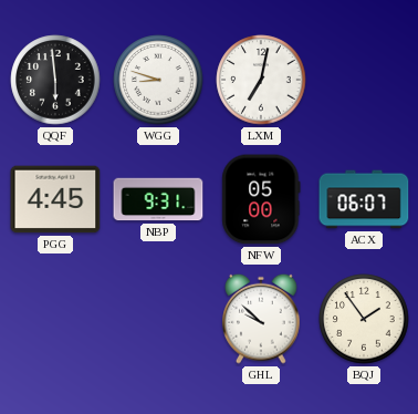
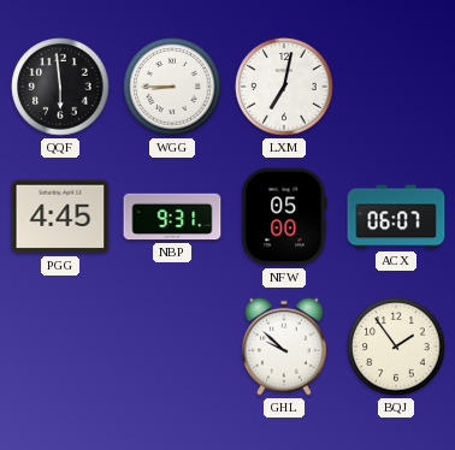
WGG: 8:48 -> 8:45
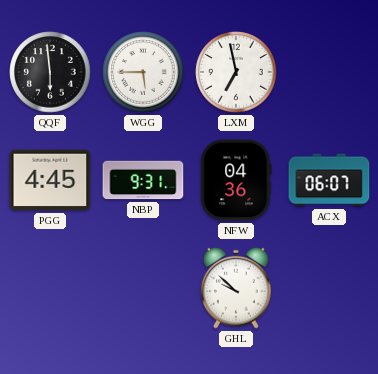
WGG: 8:45 -> 5:45
LXM: 7:02 -> 6:58
NFW: 05:00 -> 04:36
BQJ: 1:54 -> none
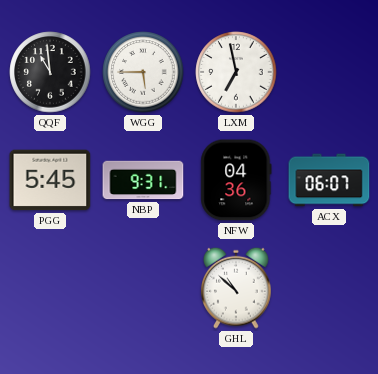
QQF: 5:59 -> 10:59
PGG: 4:45 -> 5:45
GHL: 9:52 -> 10:52
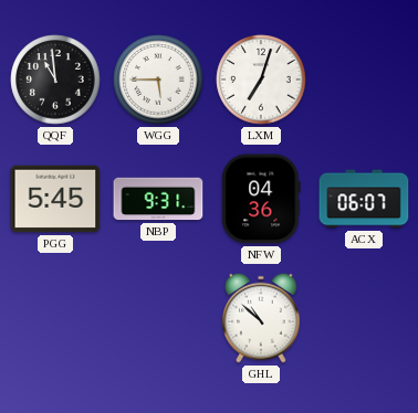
LXM: 6:58 -> 7:03
